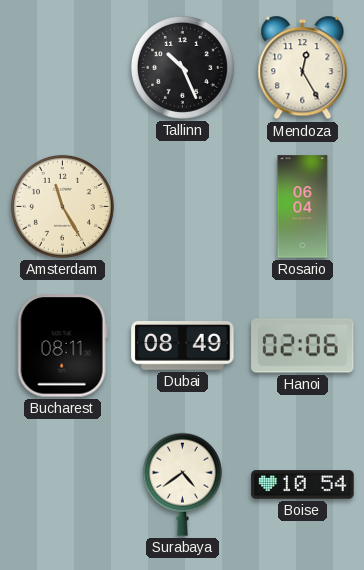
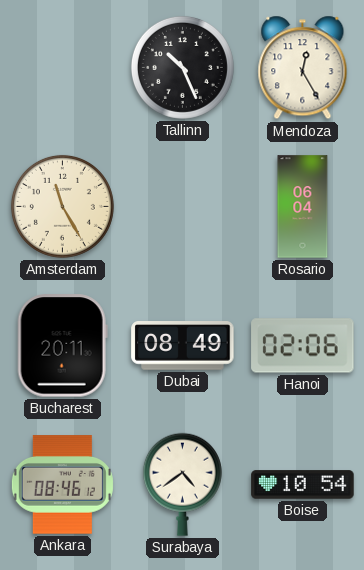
Bucharest: 08:11 -> 20:11
Ankara: none -> 08:46
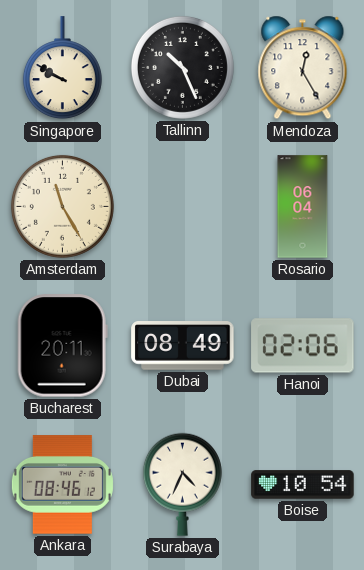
Singapore: none -> 9:50
Surabaya: 4:39 -> 4:34
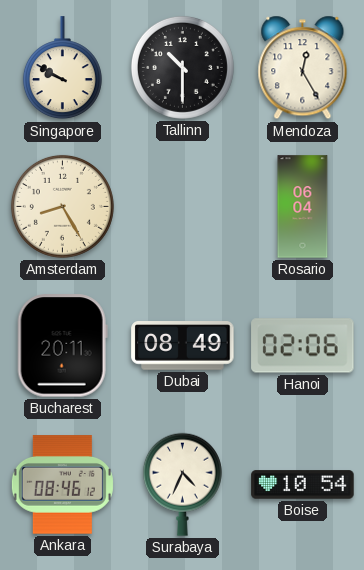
Tallinn: 10:26 -> 10:30
Amsterdam: 11:25 -> 8:25
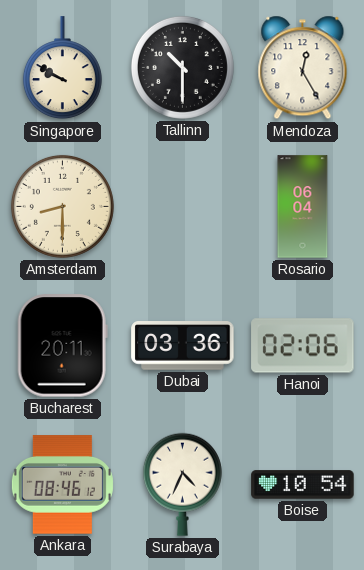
Amsterdam: 8:25 -> 8:30
Dubai: 08:49 -> 03:36
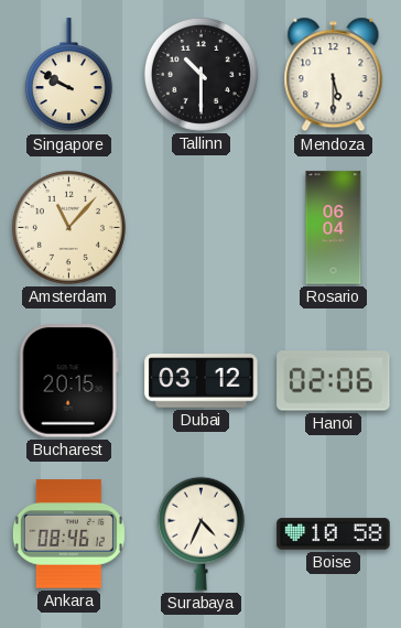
Mendoza: 12:25 -> 5:30
Amsterdam: 8:30 -> 11:07
Bucharest: 20:11 -> 20:15
Dubai: 03:36 -> 03:12
Boise: 10:54 -> 10:58
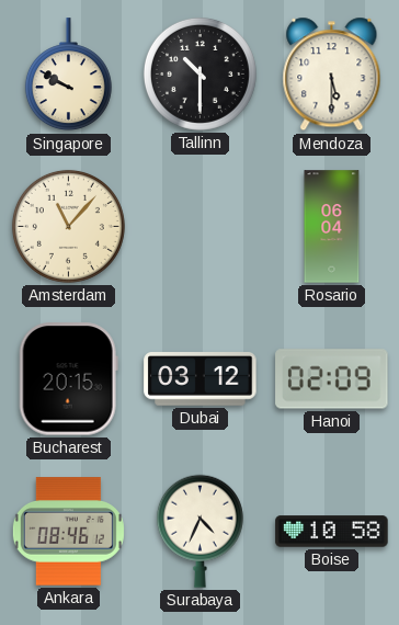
Hanoi: 02:06 -> 02:09
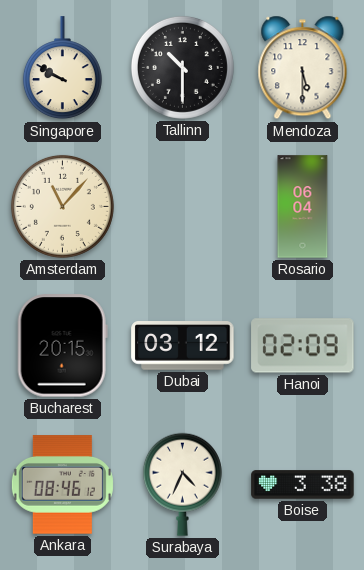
Boise: 10:58 -> 3:38
